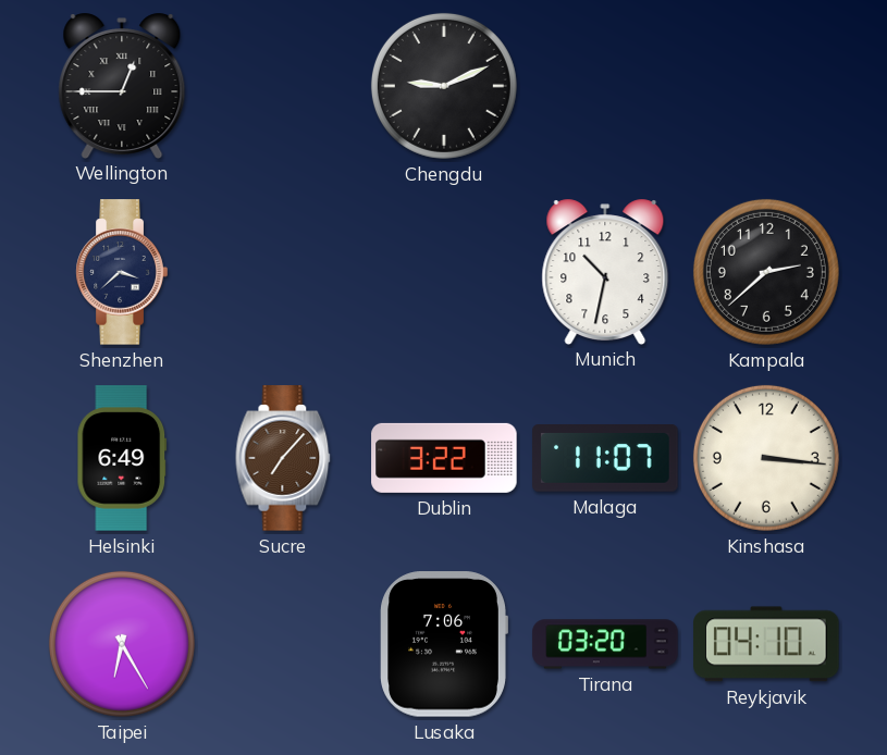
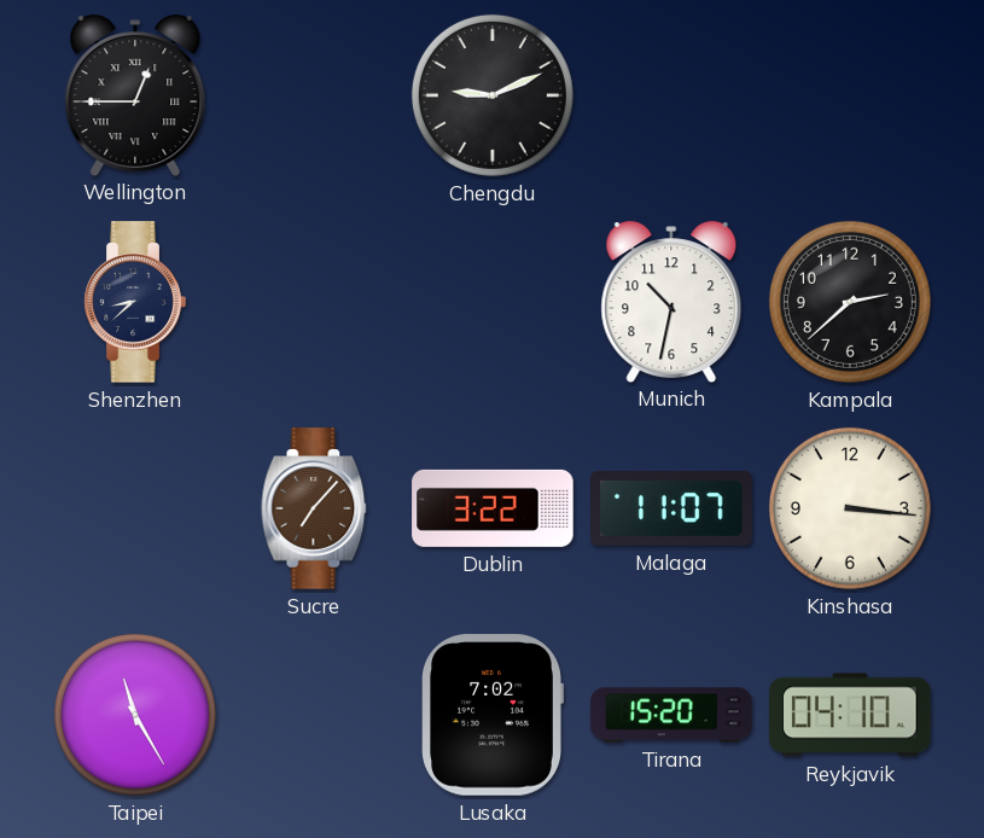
Shenzhen: 3:38 -> 8:38
Helsinki: 6:49 -> none
Taipei: 6:25 -> 11:25
Lusaka: 7:06 -> 7:02
Tirana: 03:20 -> 15:20
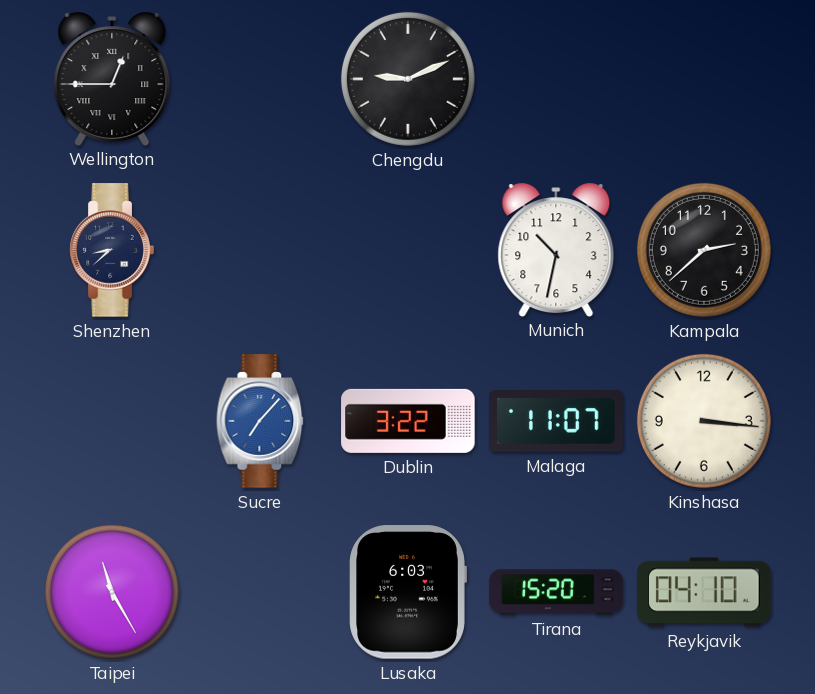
Sucre dial: brown -> blue
Lusaka: 7:02 -> 6:03
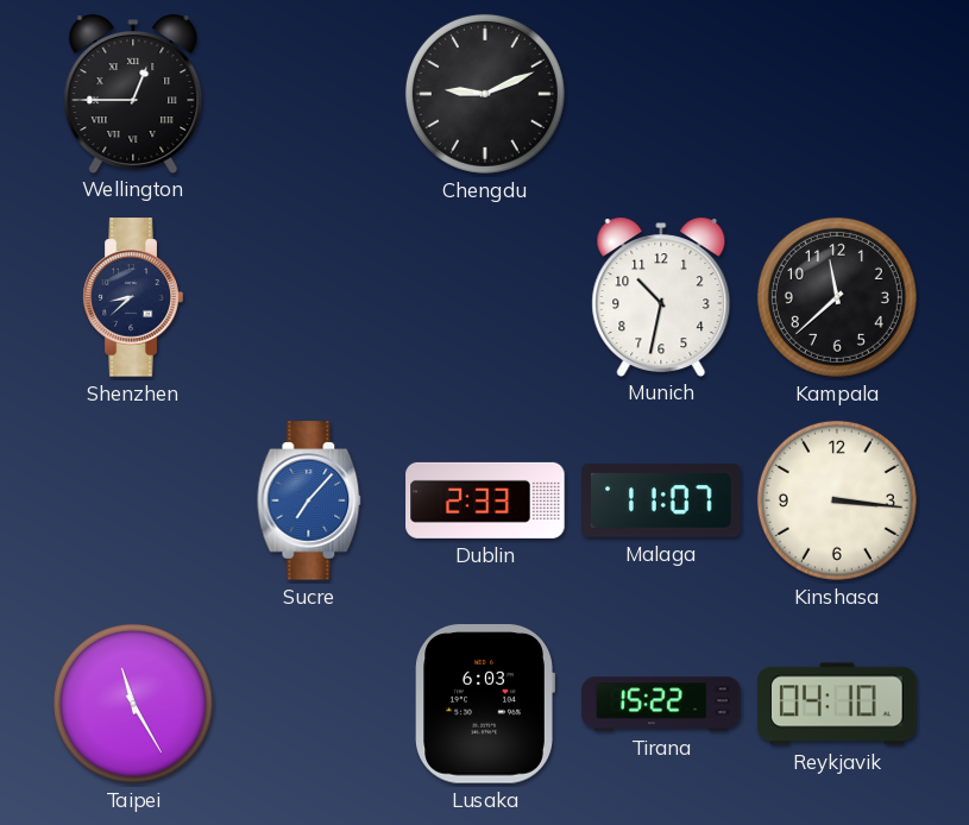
Kampala: 2:38 -> 11:38
Dublin: 3:22 -> 2:33
Tirana: 15:20 -> 15:22
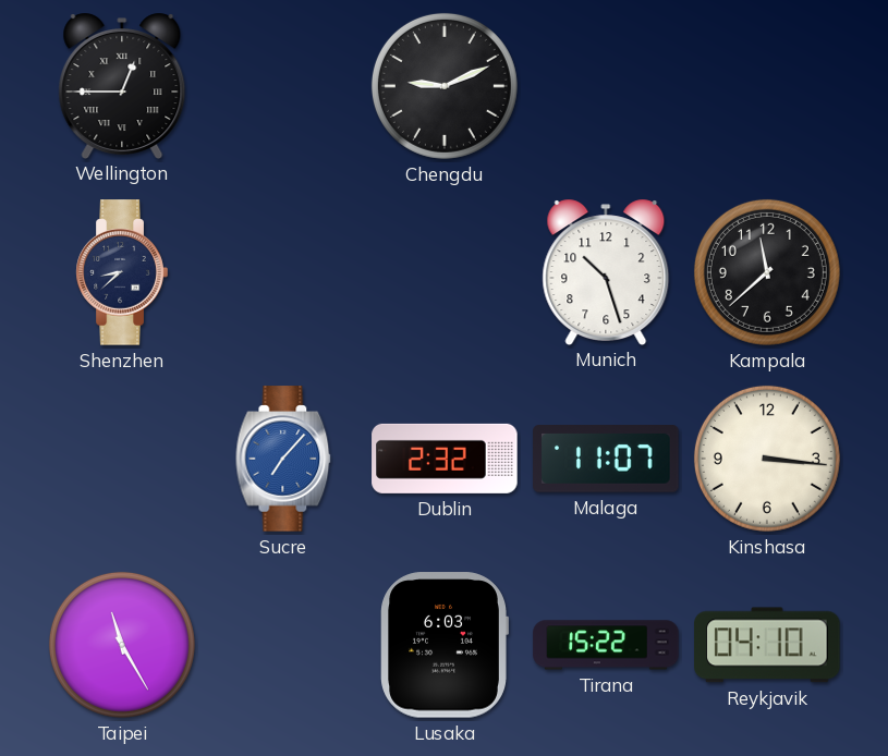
Munich: 10:32 -> 10:27
Dublin: 2:33 -> 2:32
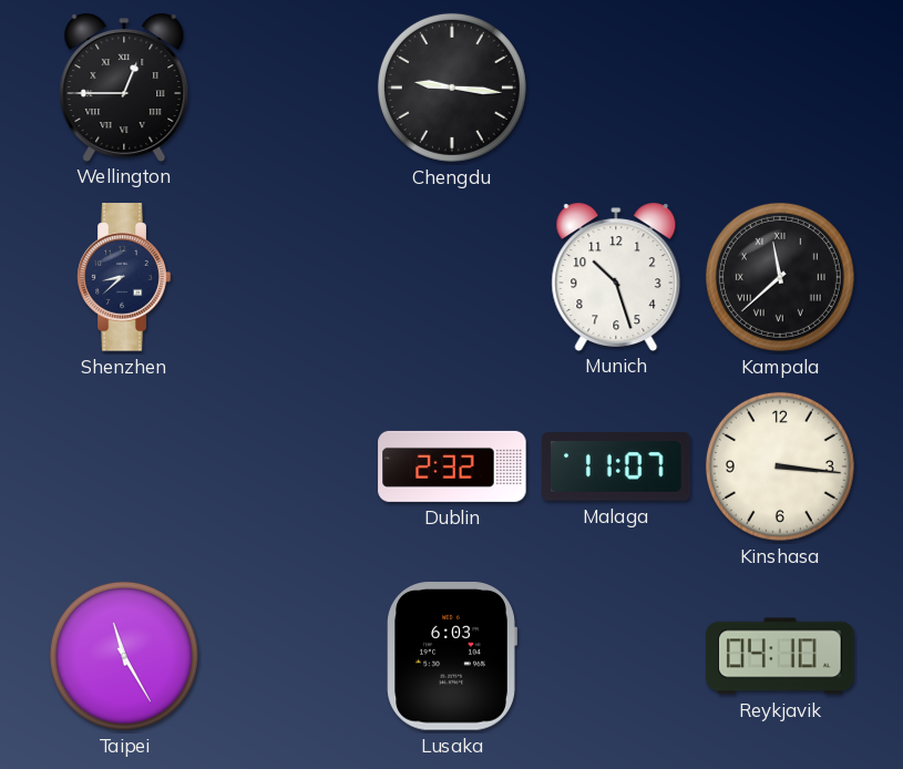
Chengdu: 9:11 -> 9:16
Kampala numerals: Arabic -> Roman
Sucre: 7:07 -> none
Tirana: 15:22 -> none
